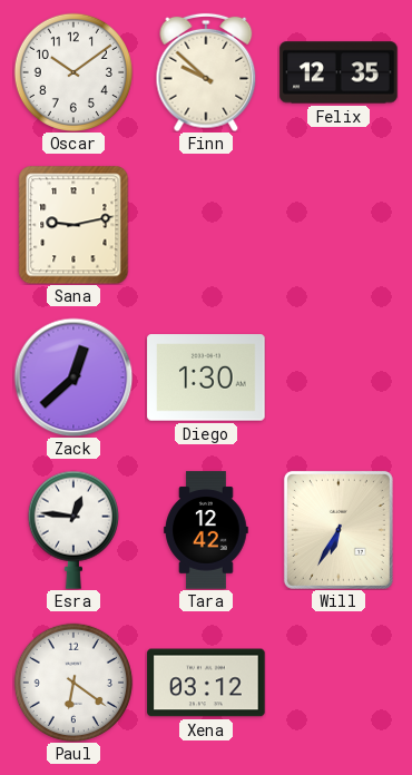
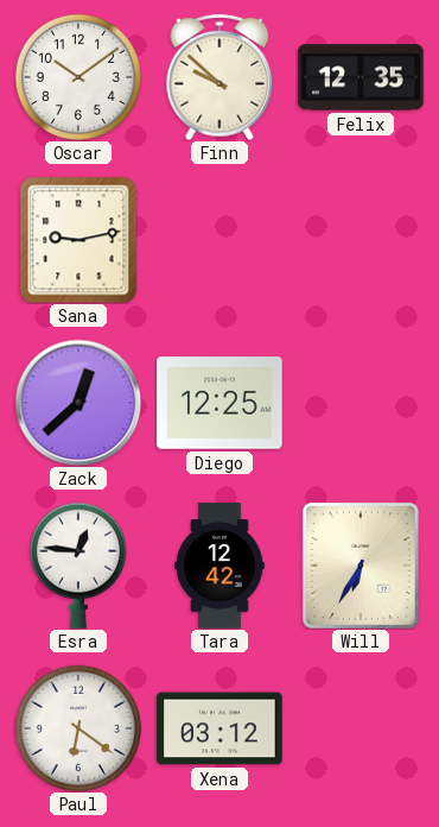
Diego: 1:30 -> 12:25
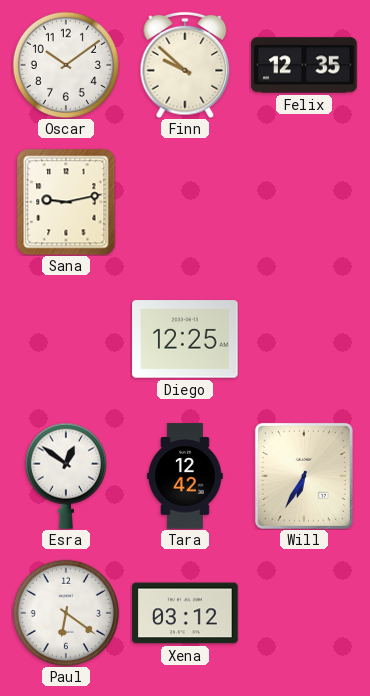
Zack: 12:38 -> none
Esra: 12:46 -> 12:51
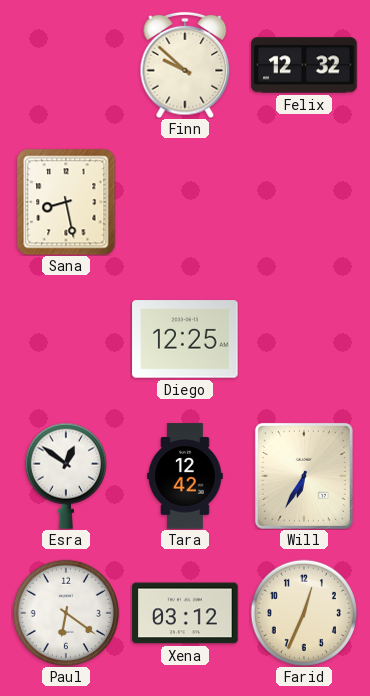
Oscar: 10:09 -> none
Felix: 12:35 -> 12:32
Sana: 9:13 -> 8:28
Farid: none -> 12:34
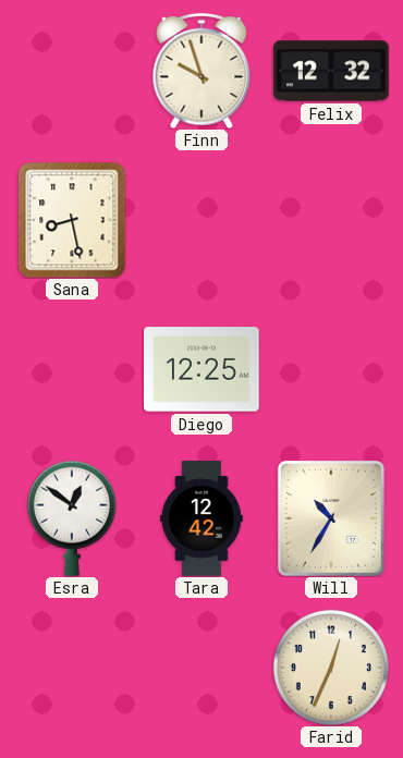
Finn: 9:52 -> 9:57
Will: 6:35 -> 10:35
Paul: 6:21 -> none
Xena: 03:12 -> none
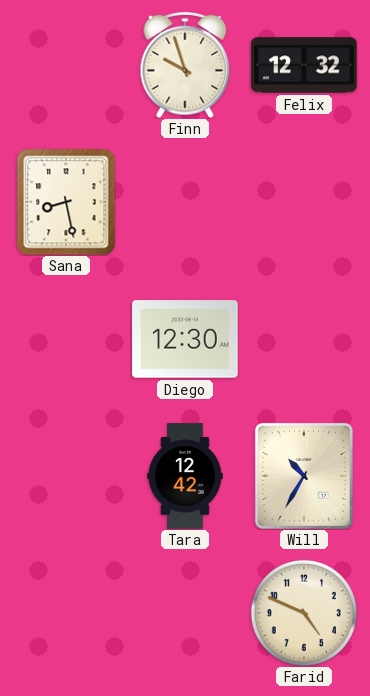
Diego: 12:25 -> 12:30
Esra: 12:51 -> none
Farid: 12:34 -> 4:49
